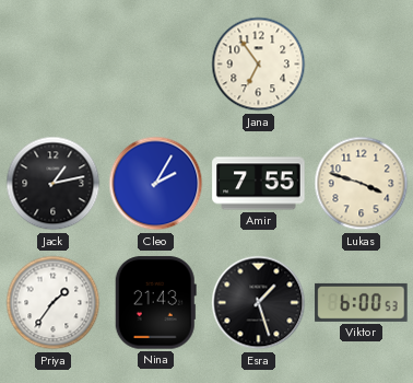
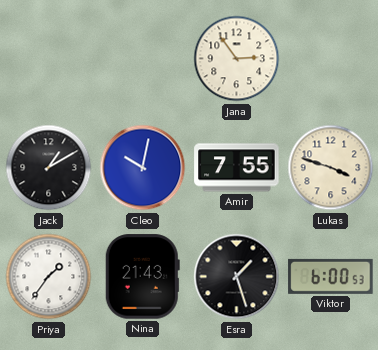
Jana: 6:54 -> 2:54
Jack: 1:13 -> 1:10
Cleo: 2:05 -> 10:02
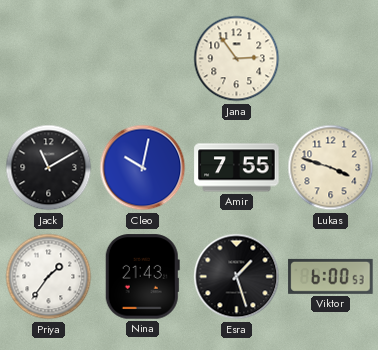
Jack: 1:10 -> 11:10
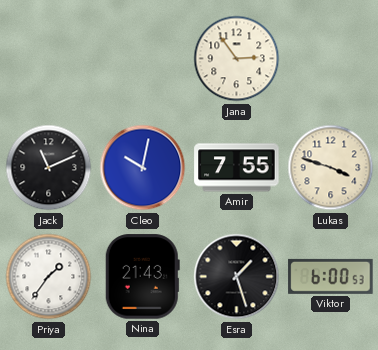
Jack: 11:10 -> 11:11
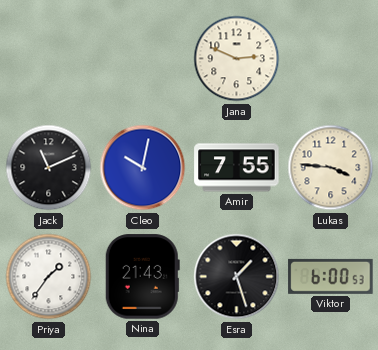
Jana: 2:54 -> 2:49
Lukas: 3:48 -> 3:46
